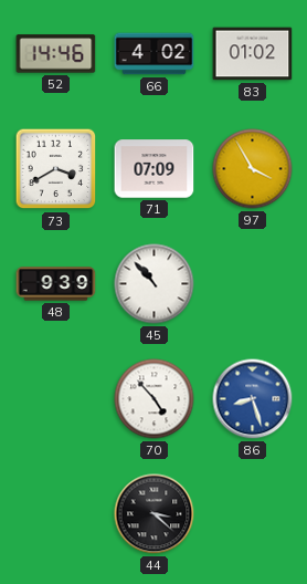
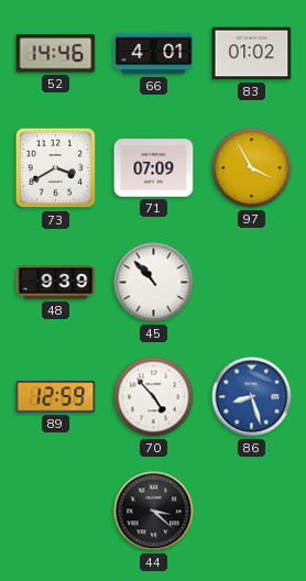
66: 4:02 -> 4:01
89: none -> 12:59
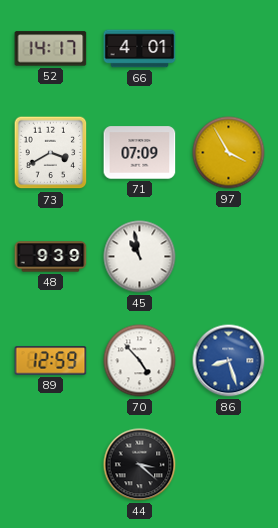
52: 14:46 -> 14:17
83: 01:02 -> none
45: 10:53 -> 10:58
